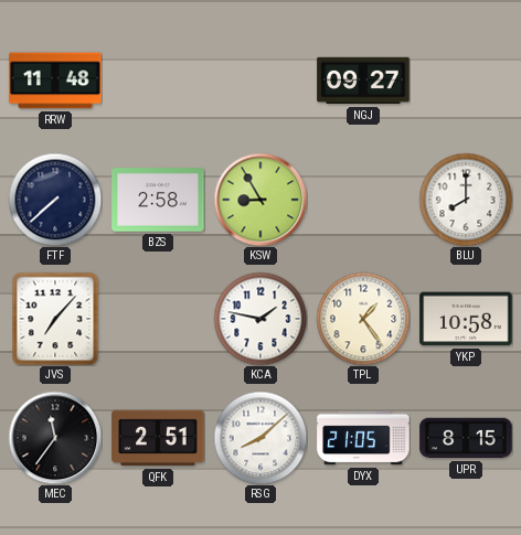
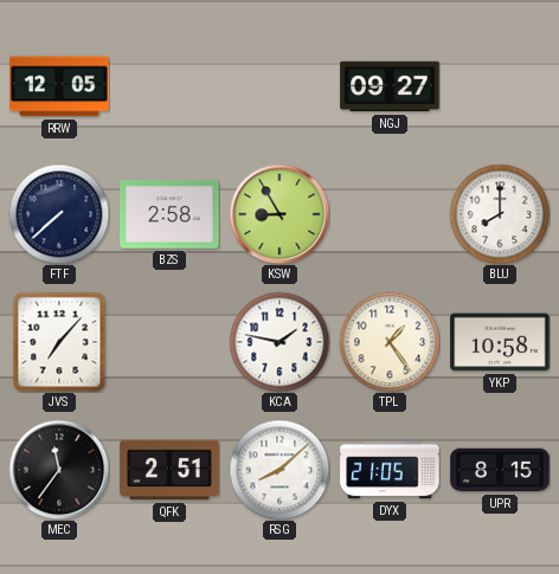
RRW: 11:48 -> 12:05
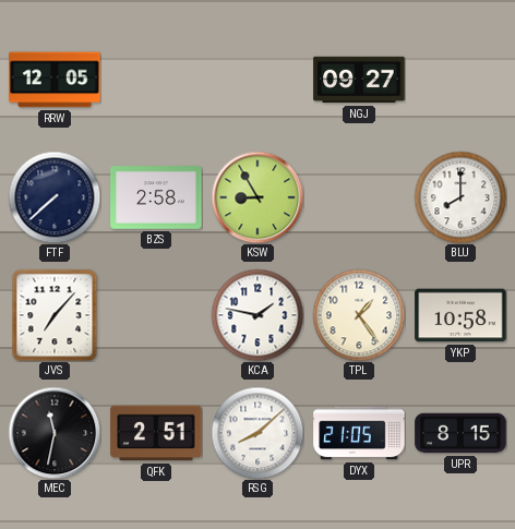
MEC: 11:36 -> 11:32
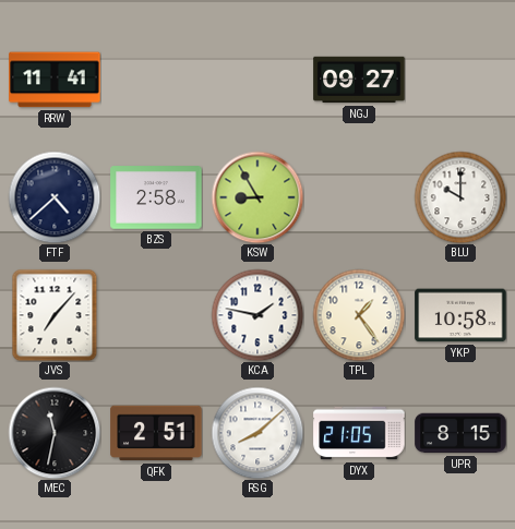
RRW: 12:05 -> 11:41
FTF: 7:38 -> 4:38
BLU: 8:00 -> 10:00
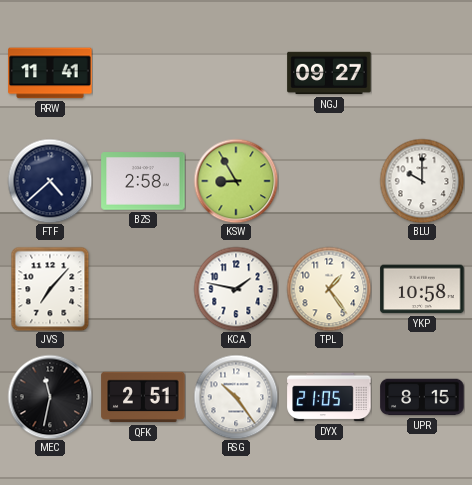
RSG: 8:08 -> 10:24
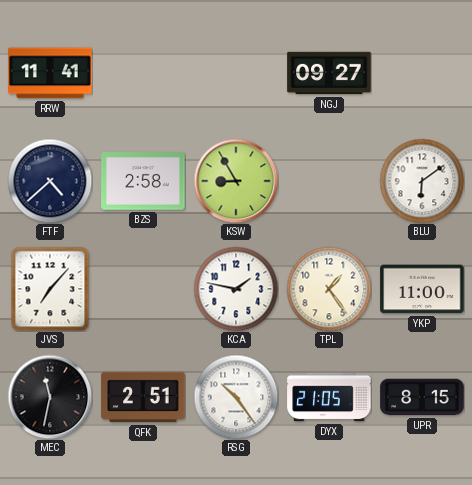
BLU: 10:00 -> 6:09
YKP: 10:58 -> 11:00
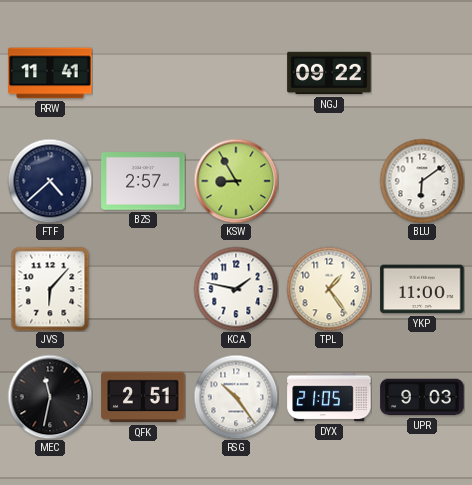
NGJ: 09:27 -> 09:22
BZS: 2:58 -> 2:57
JVS: 7:07 -> 6:07
UPR: 8:15 -> 9:03
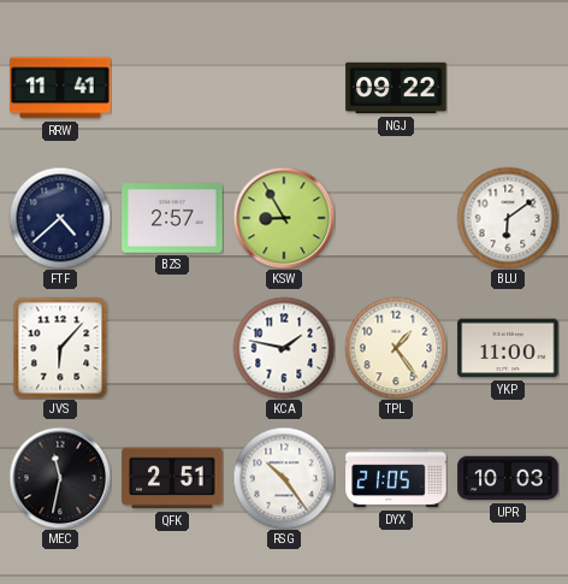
UPR: 9:03 -> 10:03
